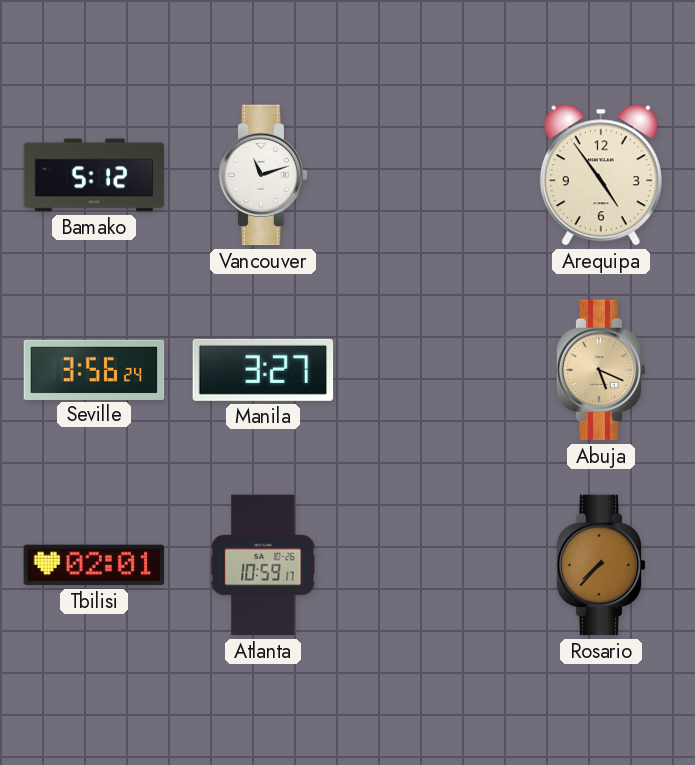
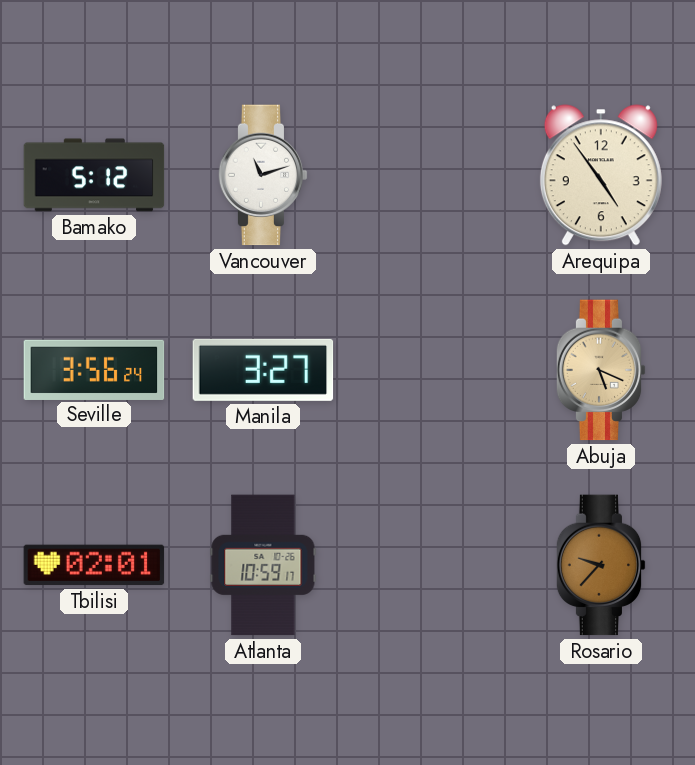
Rosario: 7:37 -> 9:37
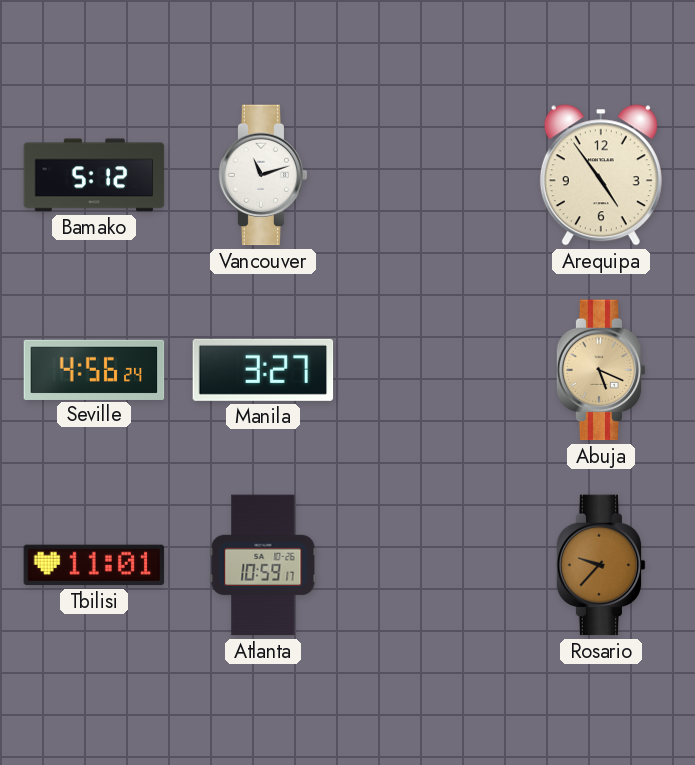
Seville: 3:56 -> 4:56
Tbilisi: 02:01 -> 11:01
